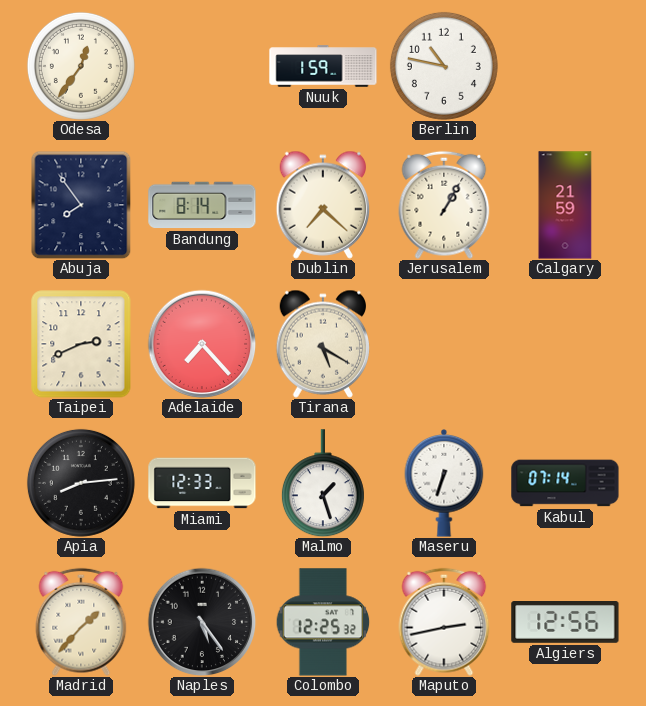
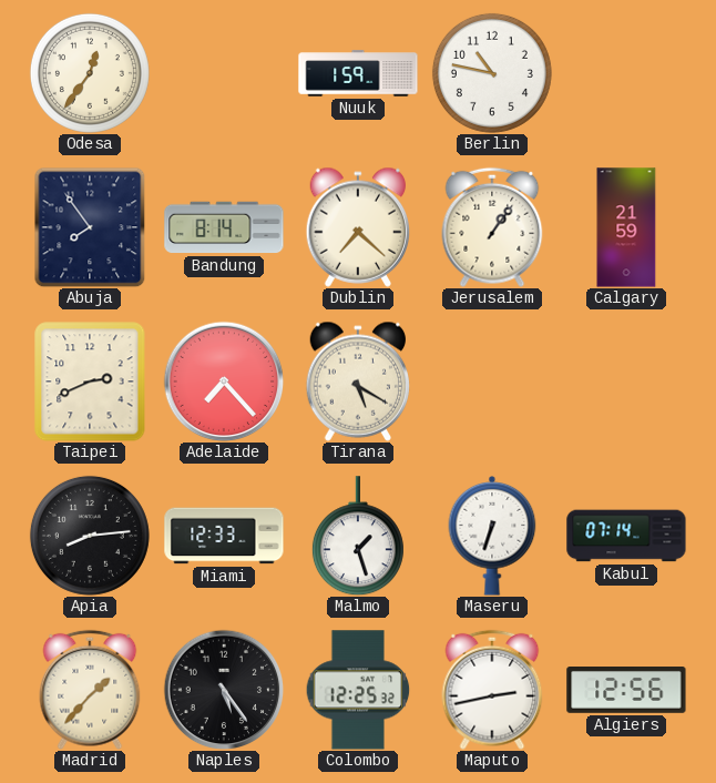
Jerusalem: 1:05 -> 1:06
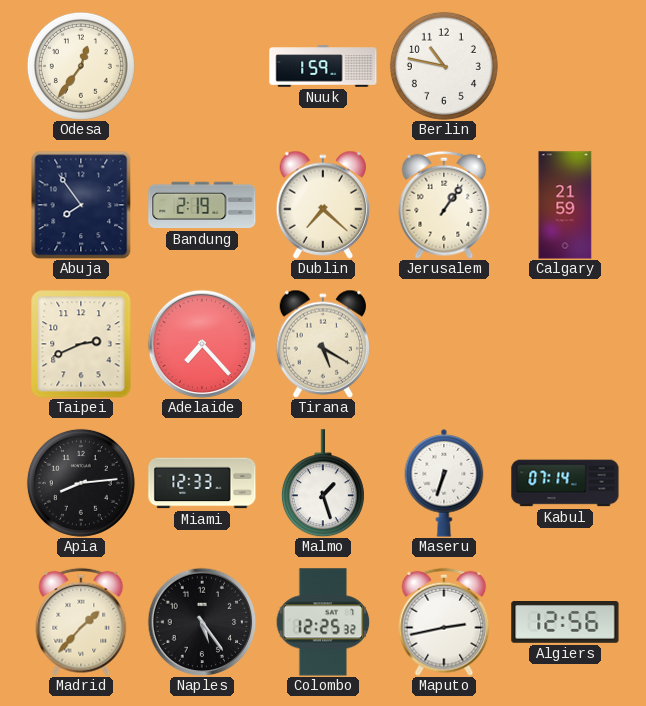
Bandung: 8:14 -> 2:19
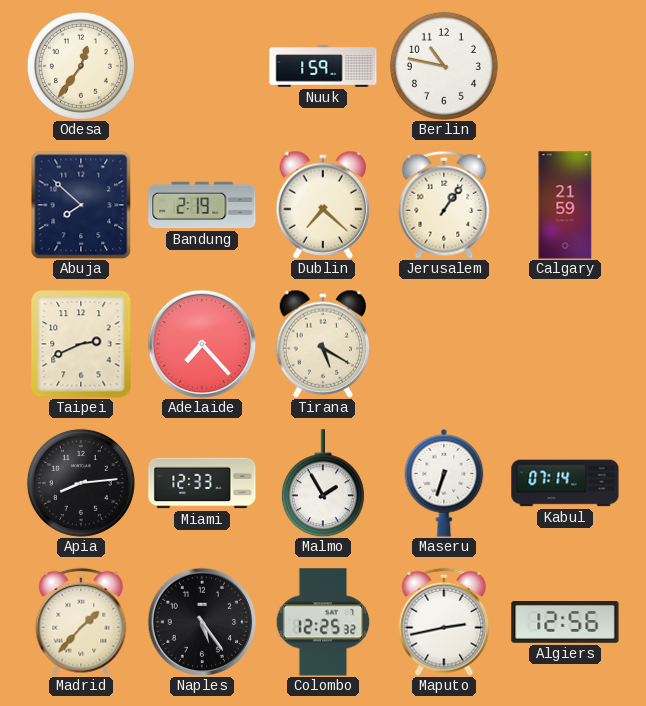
Abuja: 7:54 -> 7:52
Malmo: 1:27 -> 1:55
